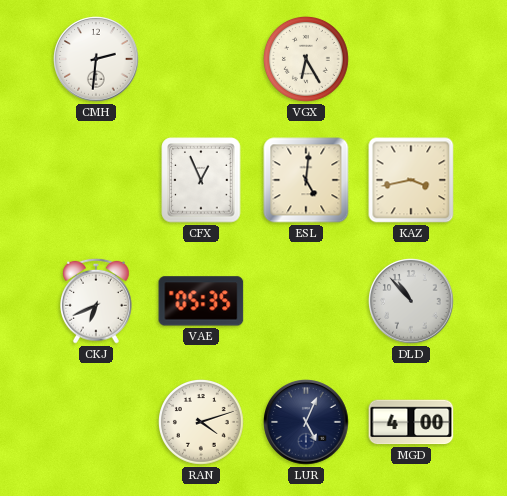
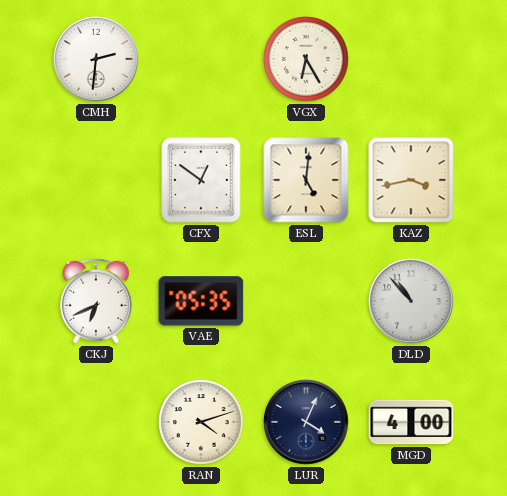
CFX: 12:56 -> 12:51
LUR: 5:04 -> 4:04
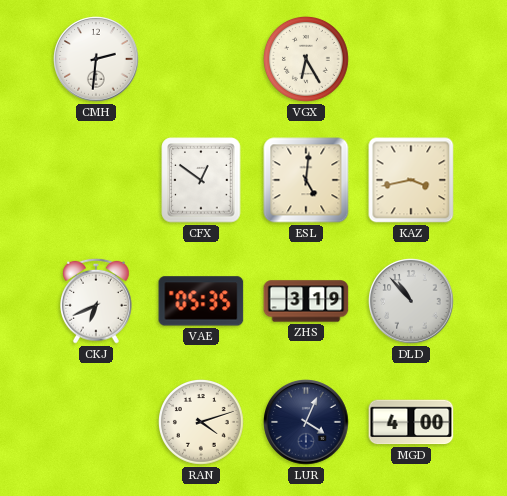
ZHS: none -> 3:19
